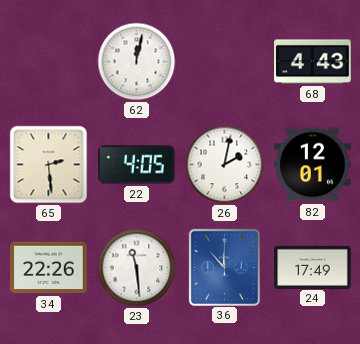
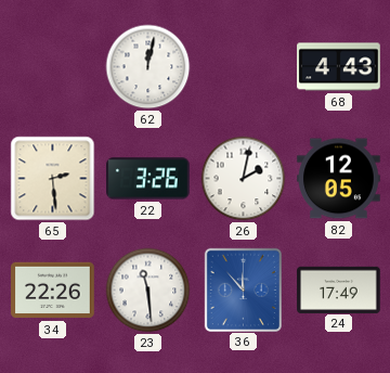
22: 4:05 -> 3:26
82: 12:01 -> 12:05
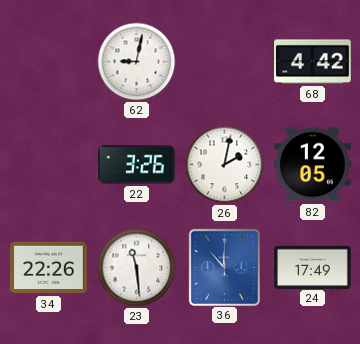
62: 12:02 -> 9:02
68: 4:43 -> 4:42
65: 2:29 -> none
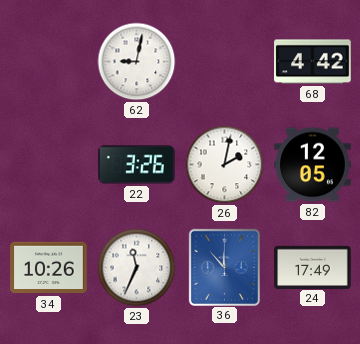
34: 22:26 -> 10:26
23: 11:29 -> 11:34
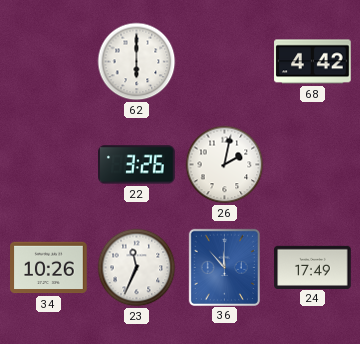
62: 9:02 -> 6:00
82: 12:05 -> none
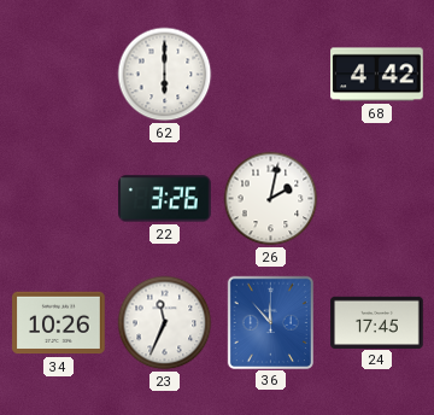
24: 17:49 -> 17:45
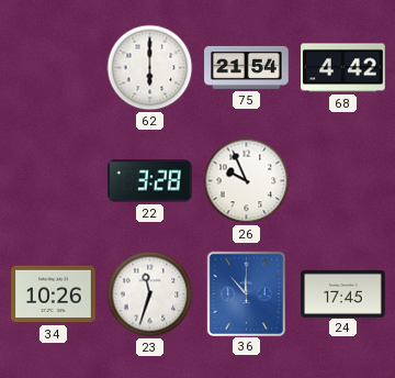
75: none -> 21:54
22: 3:26 -> 3:28
26: 2:02 -> 9:56
23: 11:34 -> 11:33
